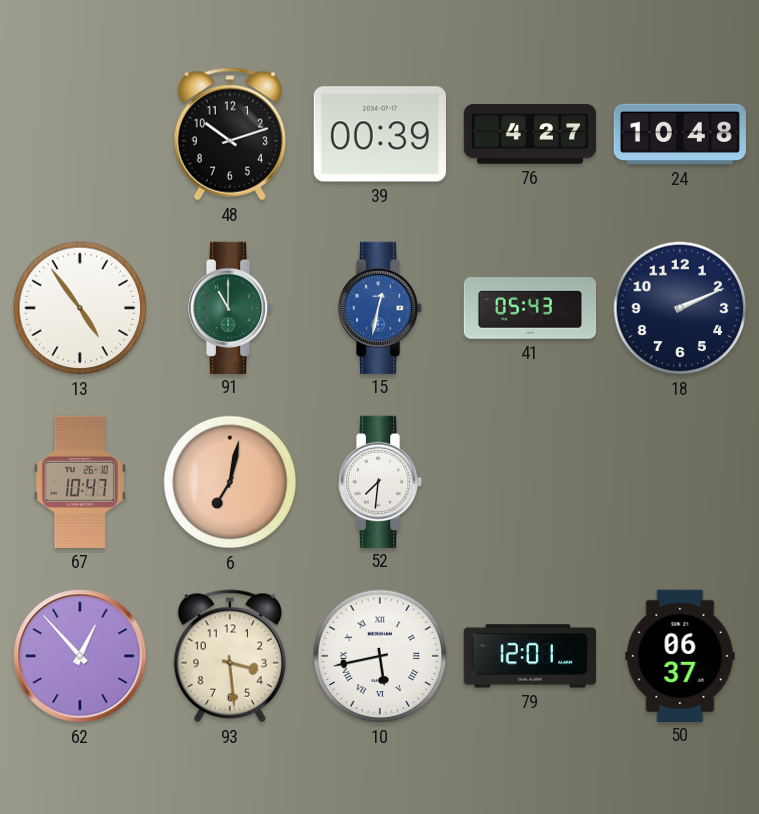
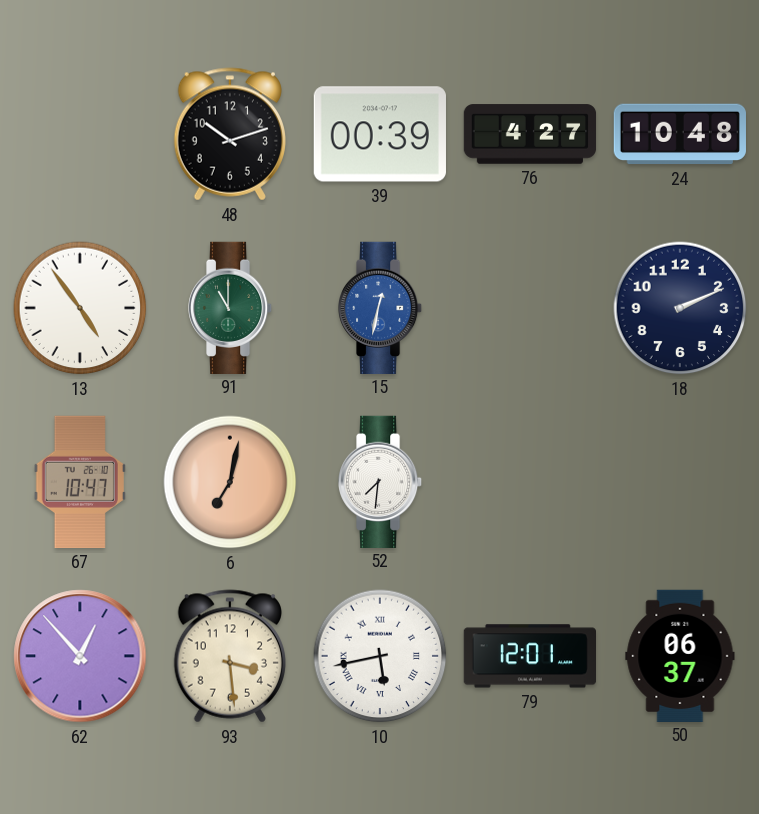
41: 05:43 -> none
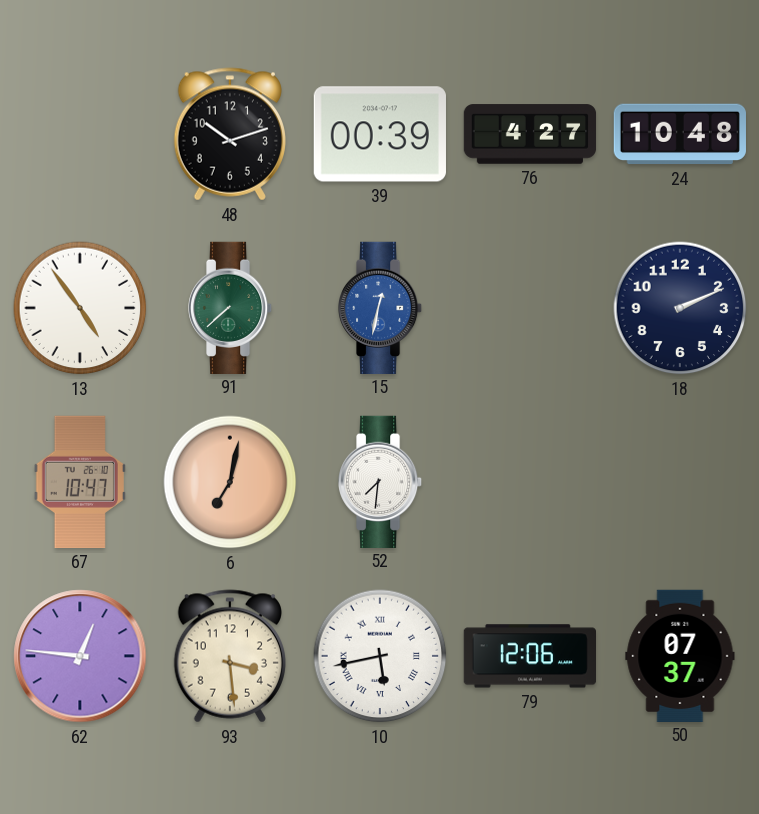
91: 11:00 -> 7:38
62: 12:53 -> 12:46
79: 12:01 -> 12:06
50: 06:37 -> 07:37
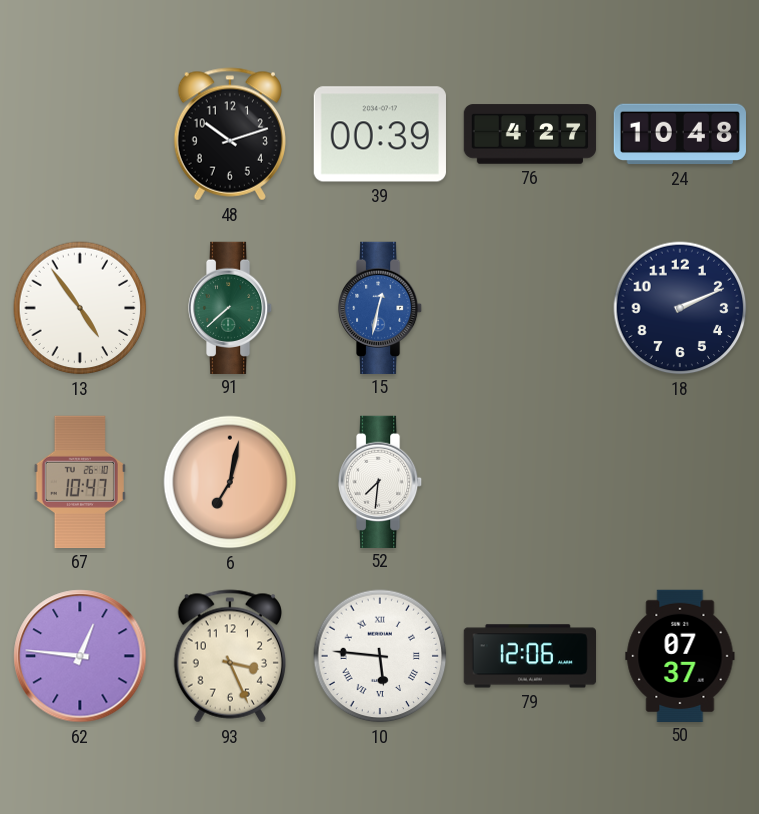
93: 3:29 -> 3:26
10: 5:43 -> 5:46
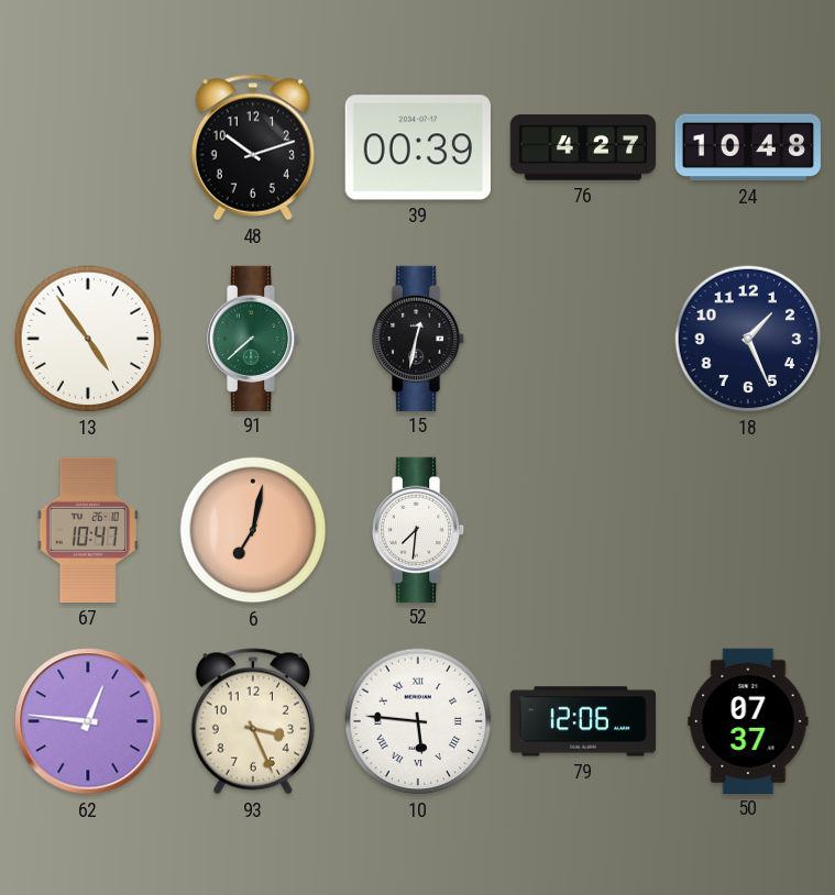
15 dial: blue -> black
18: 2:11 -> 1:26
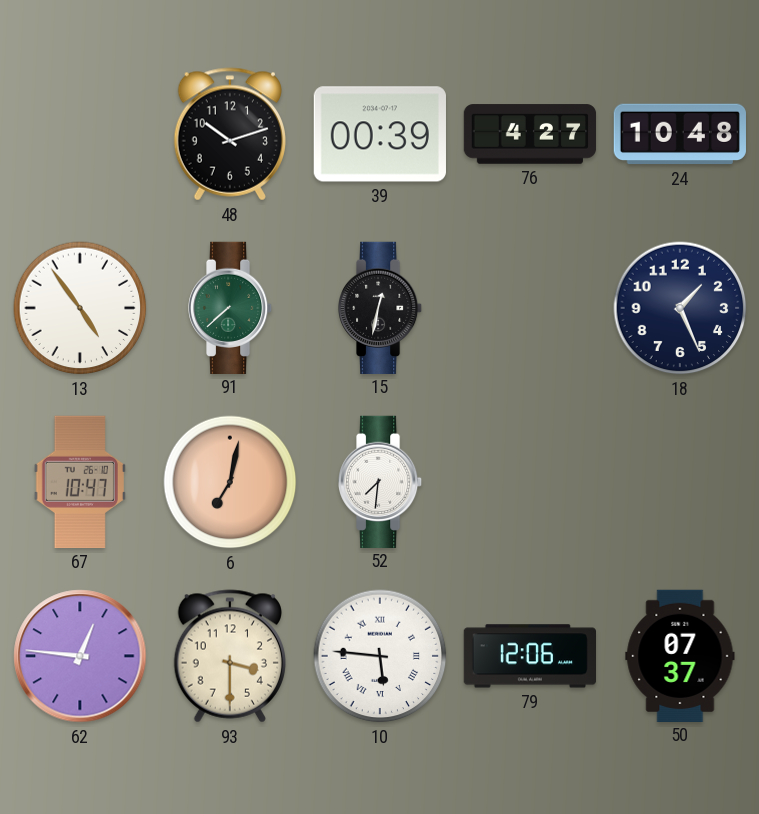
93: 3:26 -> 3:30
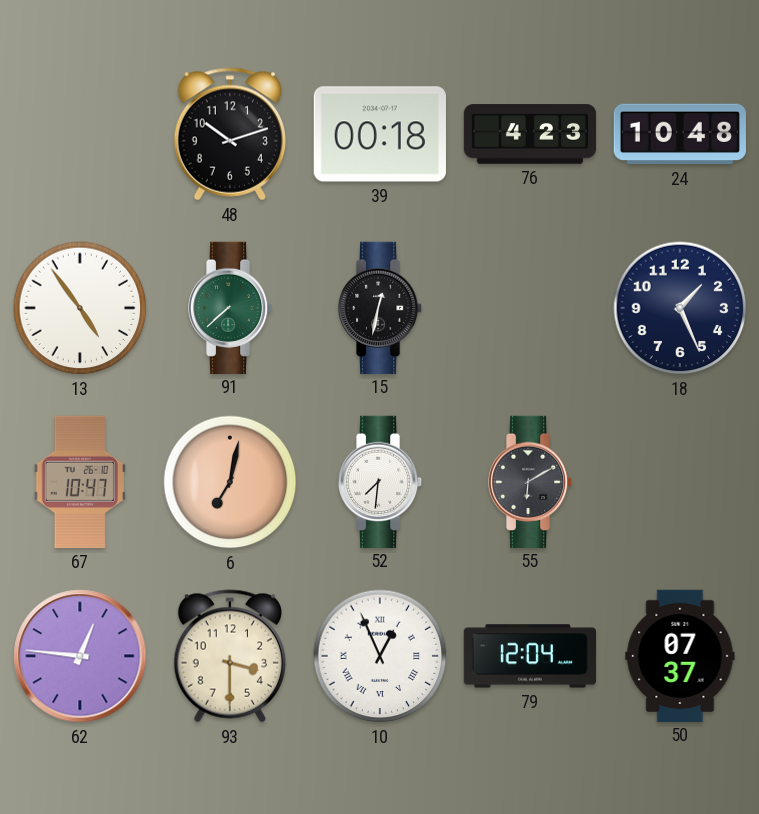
39: 00:39 -> 00:18
76: 4:27 -> 4:23
55: none -> 6:10
10: 5:46 -> 12:56
79: 12:06 -> 12:04
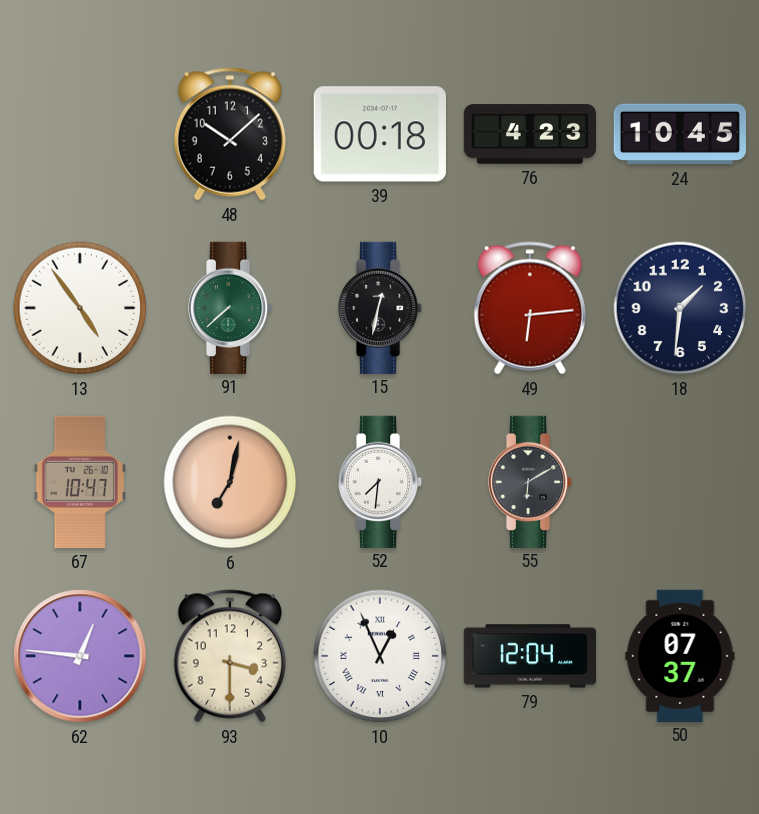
48: 10:12 -> 10:08
24: 10:48 -> 10:45
49: none -> 6:14
18: 1:26 -> 1:31
